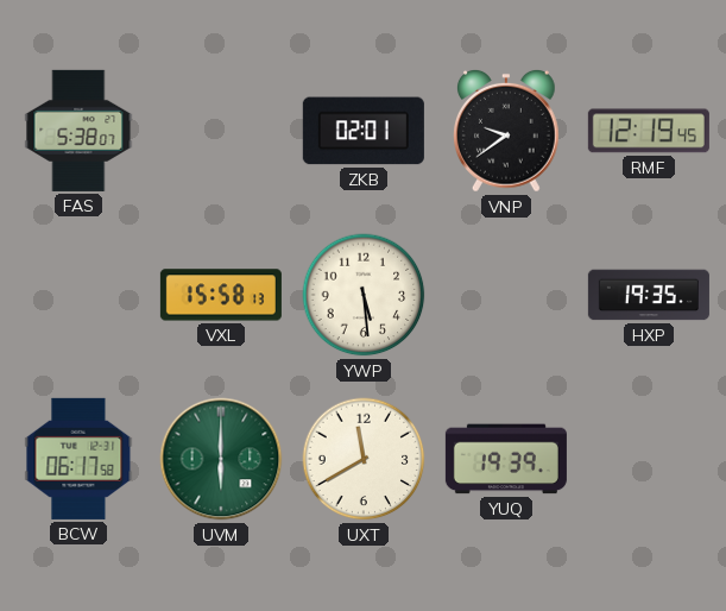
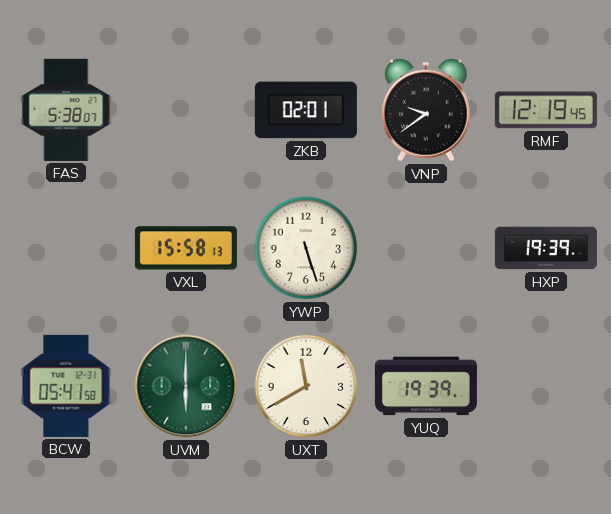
YWP: 5:29 -> 5:27
HXP: 19:35 -> 19:39
BCW: 06:17 -> 05:41
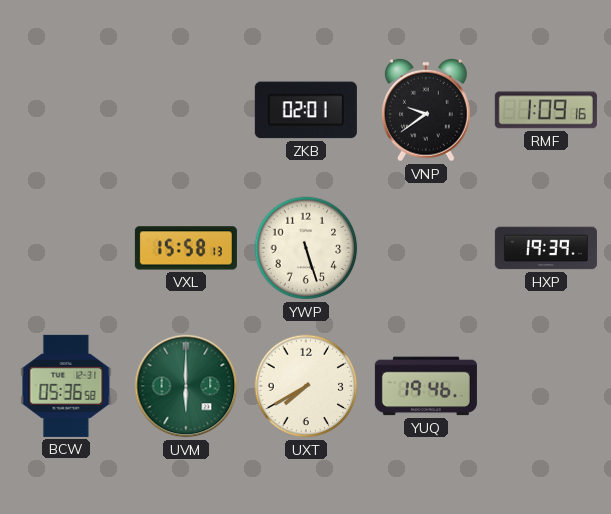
FAS: 5:38 -> none
RMF: 12:19 -> 1:09
BCW: 05:41 -> 05:36
UXT: 11:40 -> 7:40
YUQ: 19:39 -> 19:46
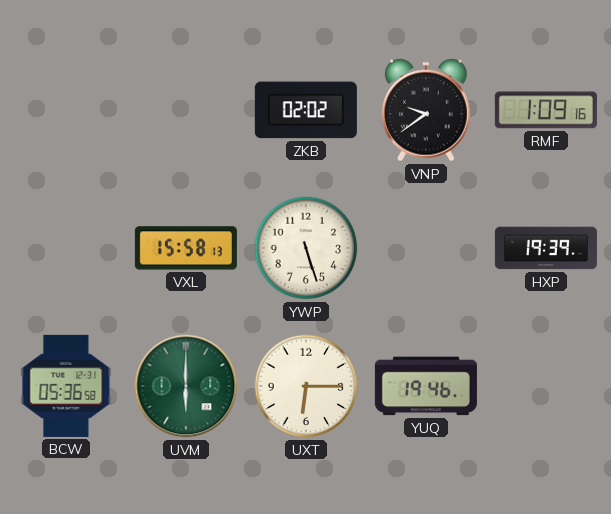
ZKB: 02:01 -> 02:02
UXT: 7:40 -> 6:15
